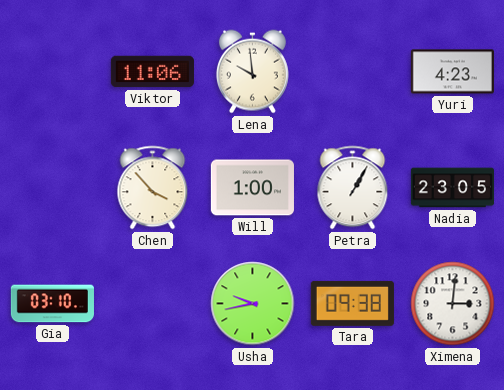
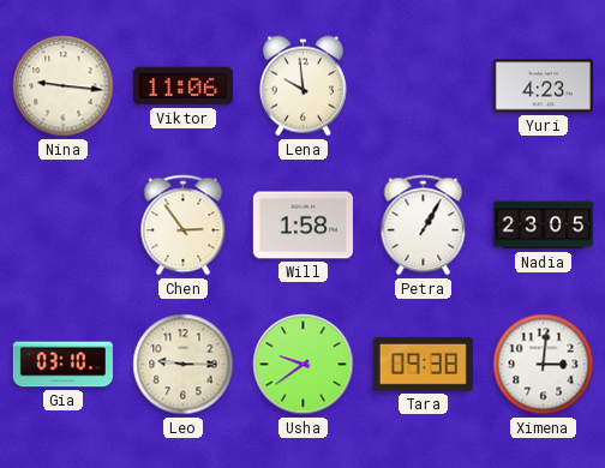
Nina: none -> 9:16
Chen: 3:53 -> 2:54
Will: 1:00 -> 1:58
Leo: none -> 9:15
Usha: 9:43 -> 9:39
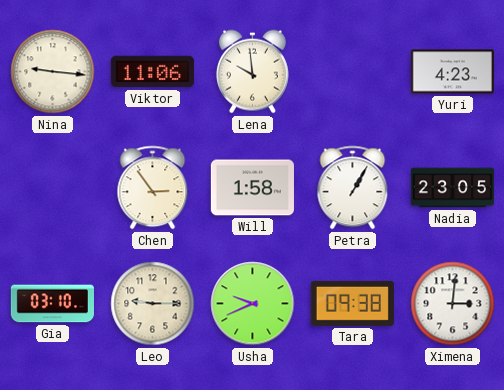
Usha: 9:39 -> 9:41
